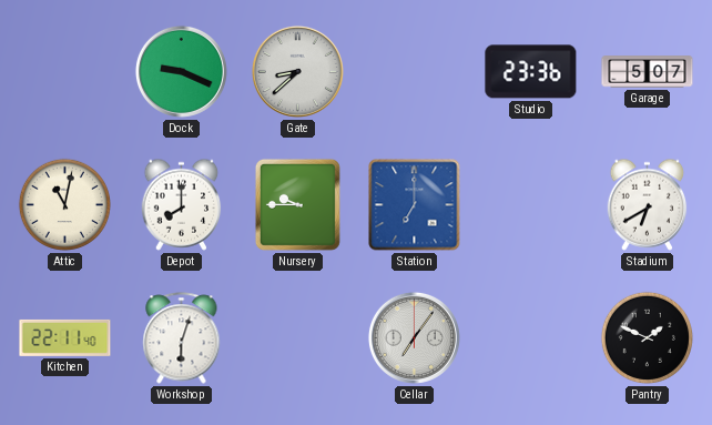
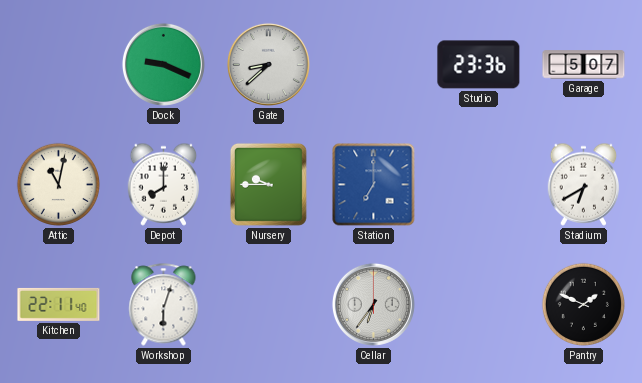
Cellar: 7:06 -> 6:36
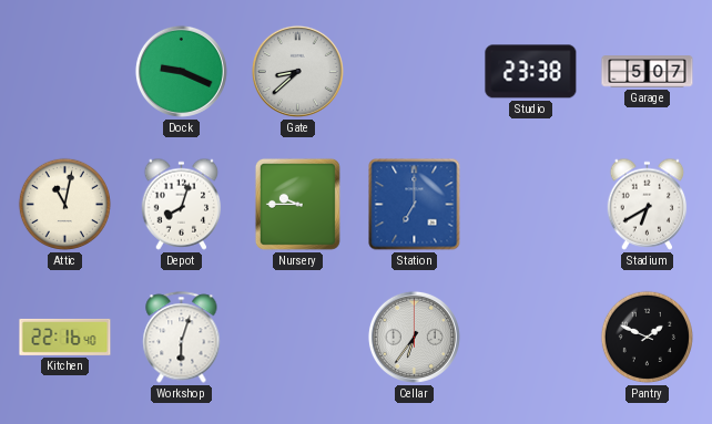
Studio: 23:36 -> 23:38
Depot: 8:00 -> 8:03
Kitchen: 22:11 -> 22:16
